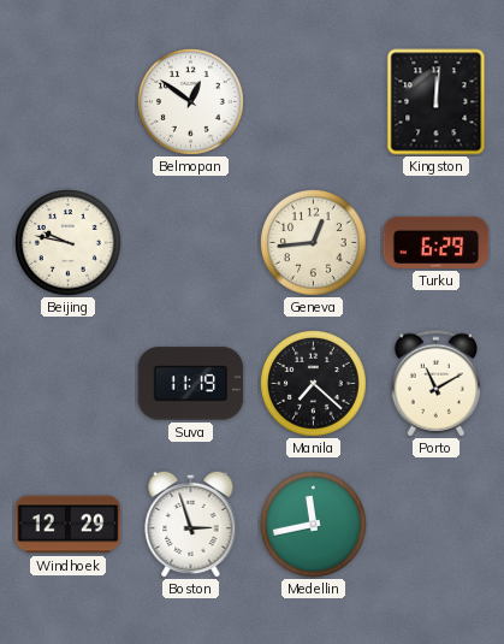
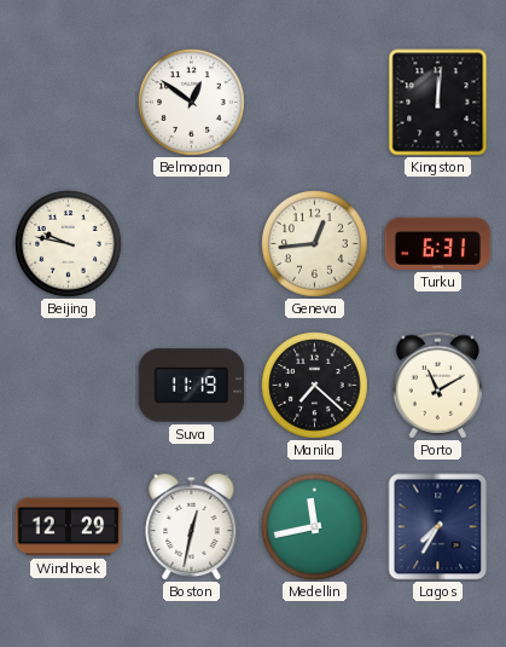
Turku: 6:29 -> 6:31
Boston: 2:57 -> 12:32
Lagos: none -> 7:35
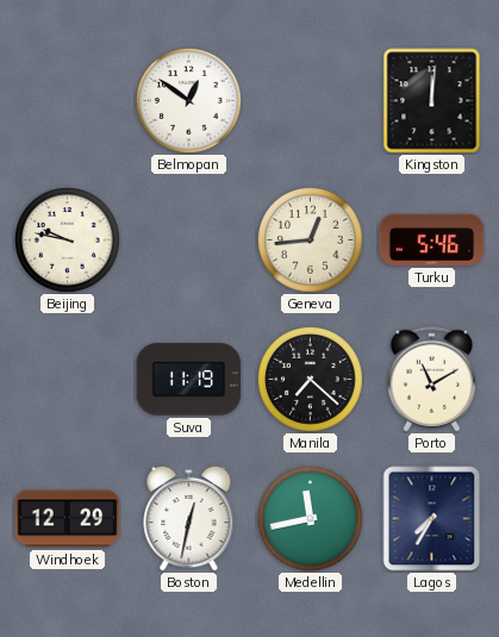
Turku: 6:31 -> 5:46
